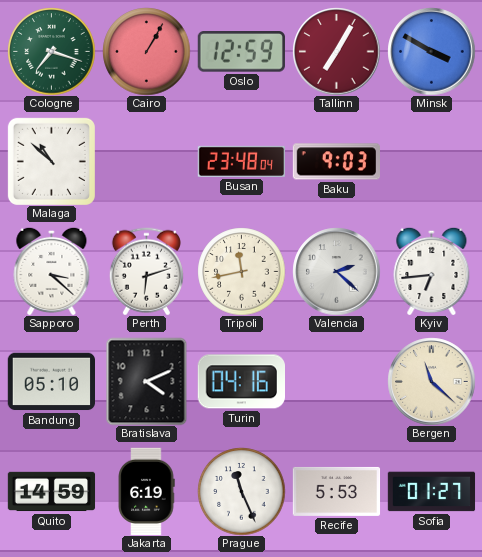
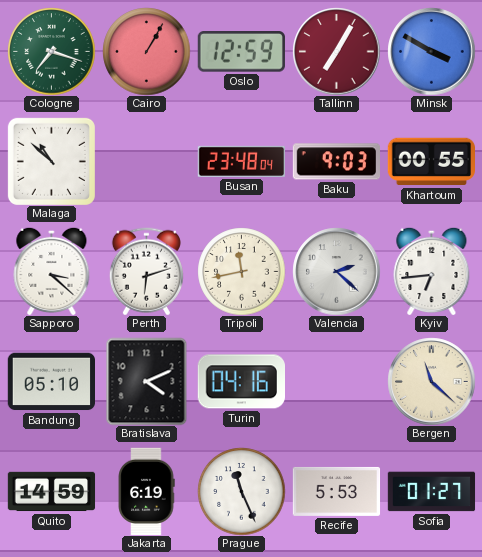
Khartoum: none -> 00:55
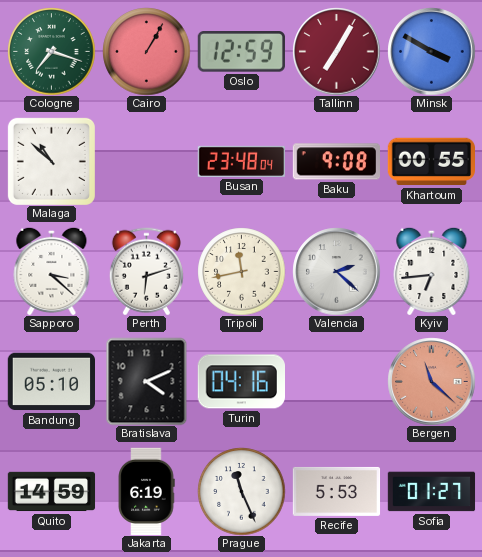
Baku: 9:03 -> 9:08
Bergen dial: cream -> salmon
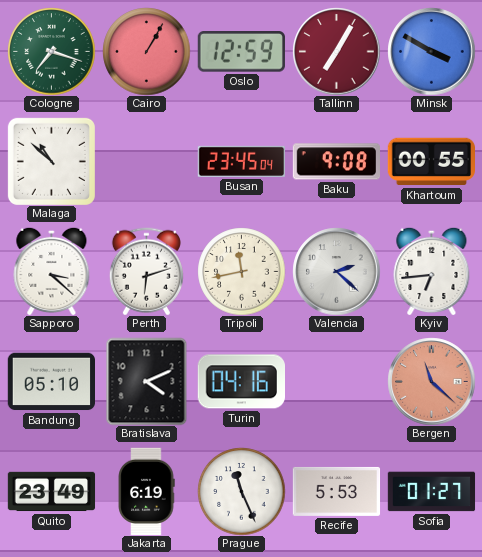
Busan: 23:48 -> 23:45
Quito: 14:59 -> 23:49
